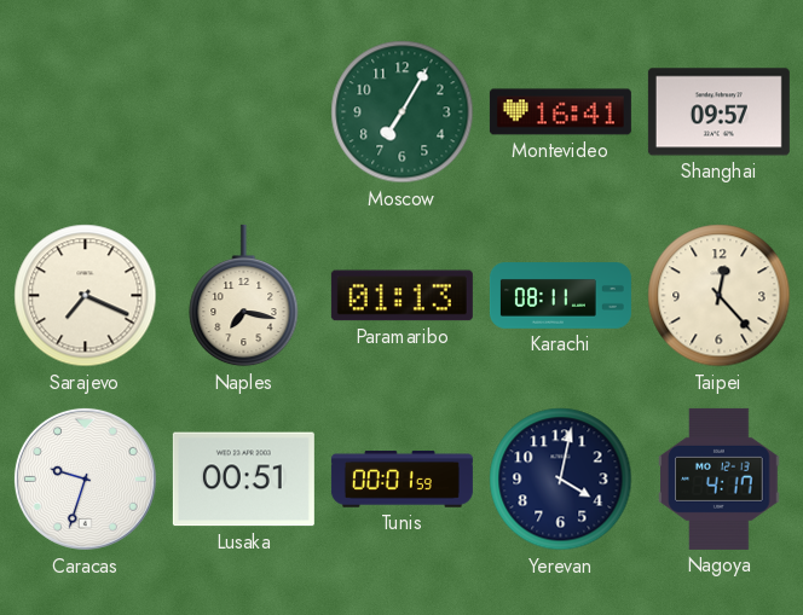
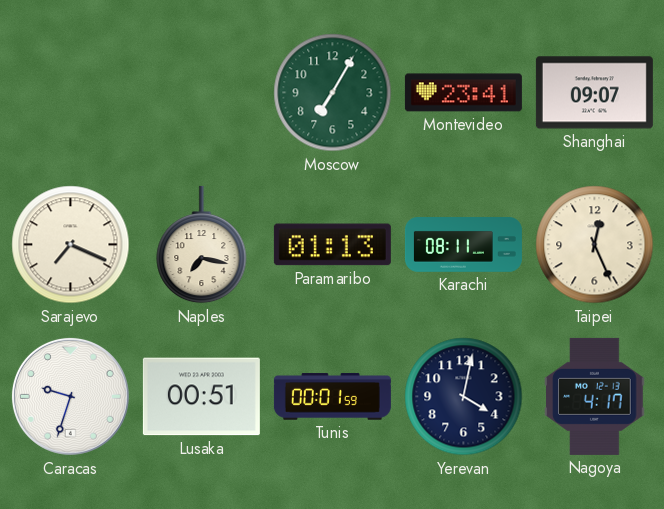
Montevideo: 16:41 -> 23:41
Shanghai: 09:57 -> 09:07
Taipei: 12:23 -> 12:26
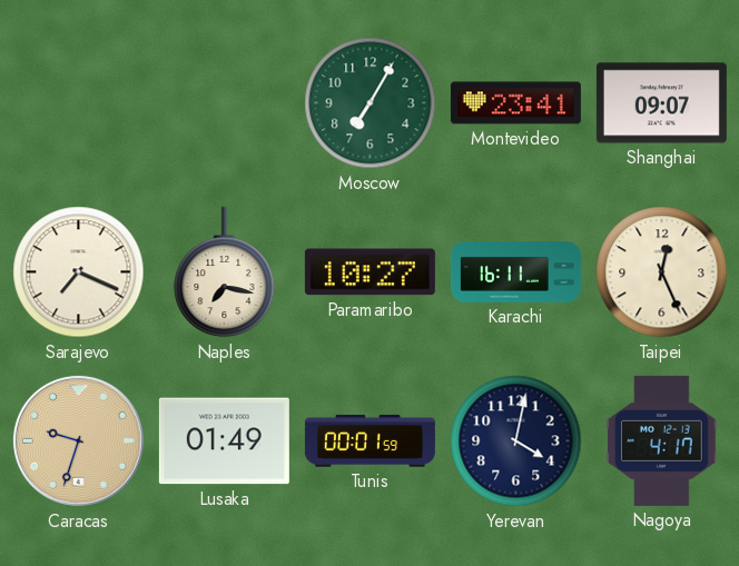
Paramaribo: 01:13 -> 10:27
Karachi: 08:11 -> 16:11
Caracas dial: white -> champagne
Lusaka: 00:51 -> 01:49
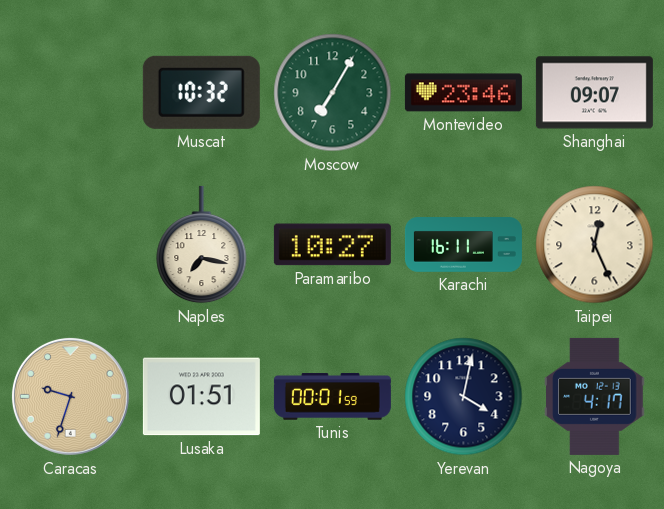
Muscat: none -> 10:32
Montevideo: 23:41 -> 23:46
Sarajevo: 7:19 -> none
Lusaka: 01:49 -> 01:51
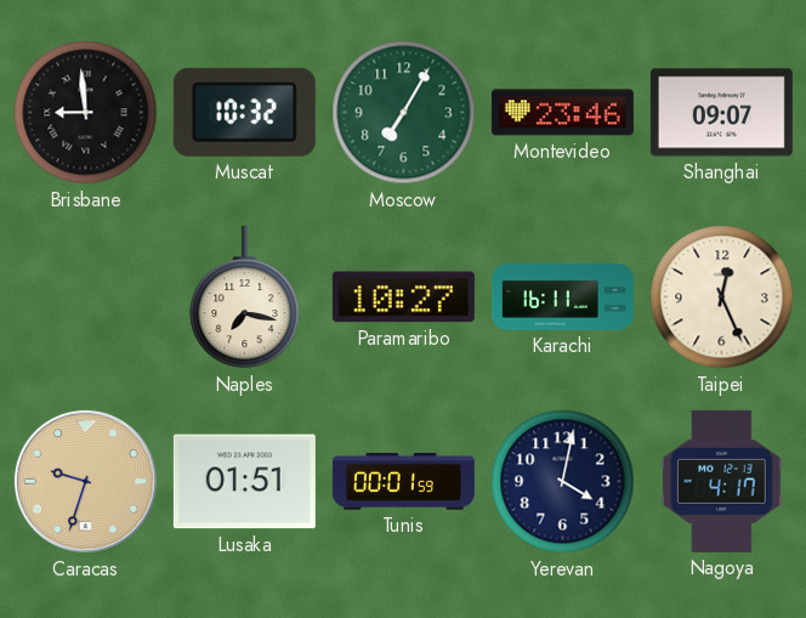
Brisbane: none -> 8:59
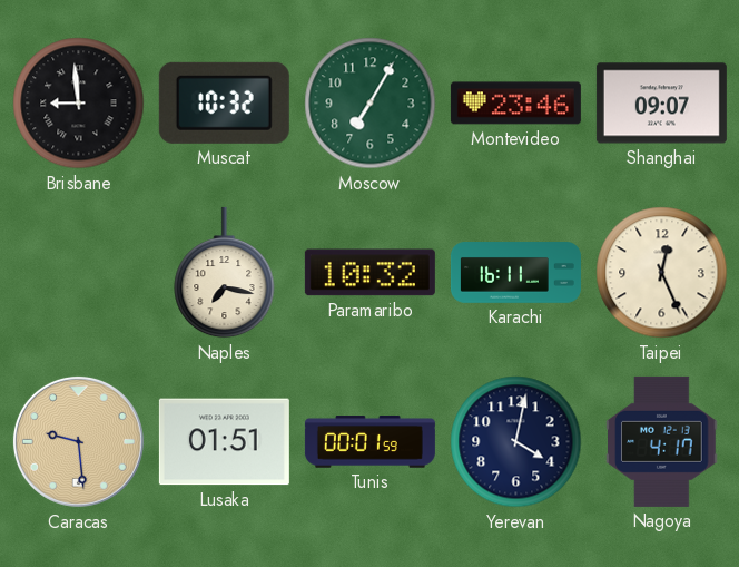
Paramaribo: 10:27 -> 10:32
Caracas: 9:33 -> 9:29
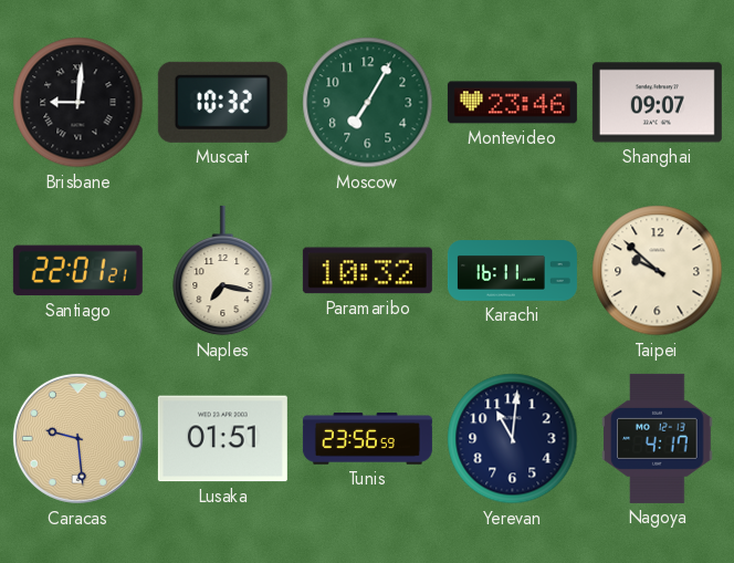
Brisbane: 8:59 -> 9:01
Santiago: none -> 22:01
Taipei: 12:26 -> 9:52
Tunis: 00:01 -> 23:56
Yerevan: 4:02 -> 11:01
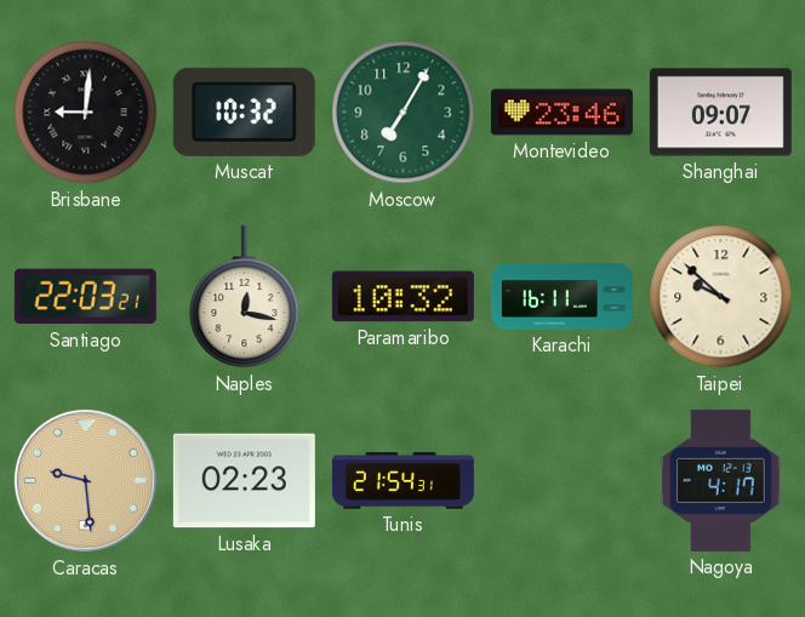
Santiago: 22:01 -> 22:03
Naples: 7:17 -> 12:17
Lusaka: 01:51 -> 02:23
Tunis: 23:56 -> 21:54
Yerevan: 11:01 -> none
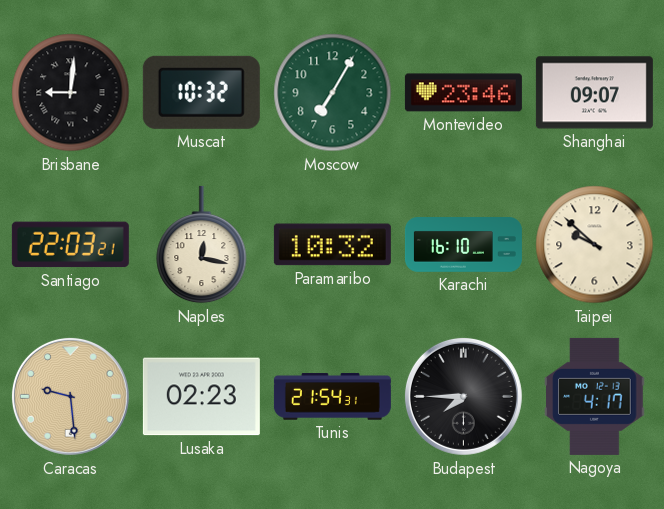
Karachi: 16:11 -> 16:10
Budapest: none -> 7:45
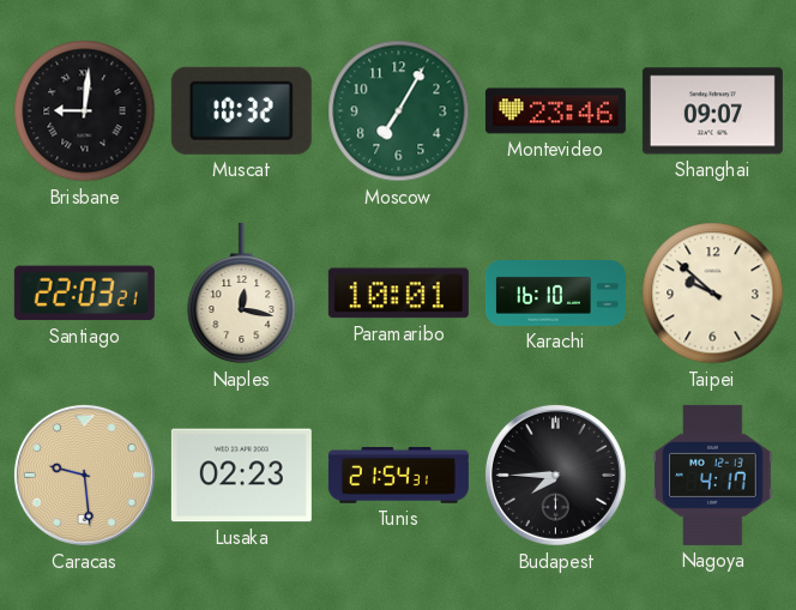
Paramaribo: 10:32 -> 10:01
